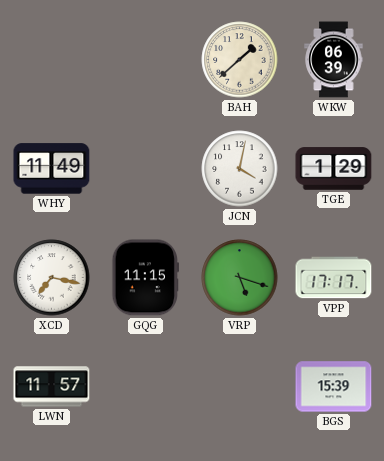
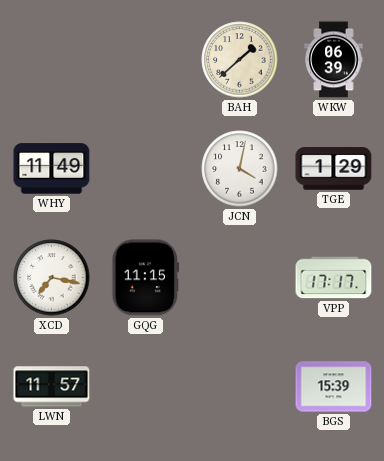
VRP: 5:18 -> none
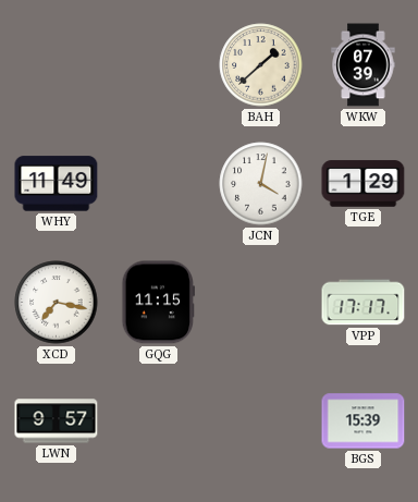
WKW: 06:39 -> 07:39
LWN: 11:57 -> 9:57
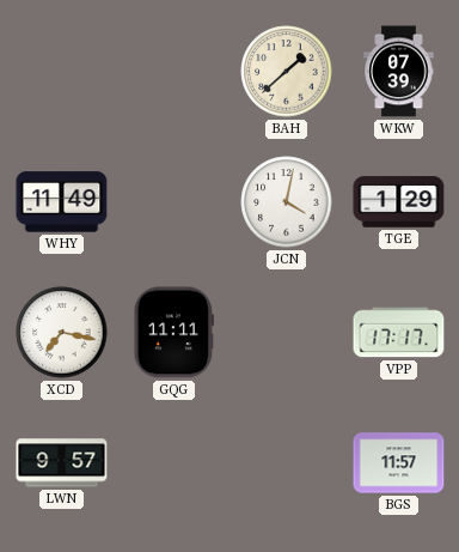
GQG: 11:15 -> 11:11
BGS: 15:39 -> 11:57
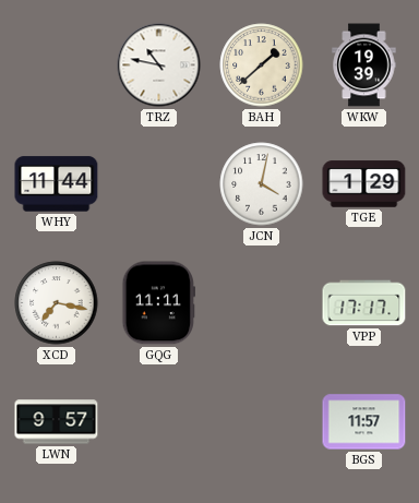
TRZ: none -> 10:47
WKW: 07:39 -> 19:39
WHY: 11:49 -> 11:44
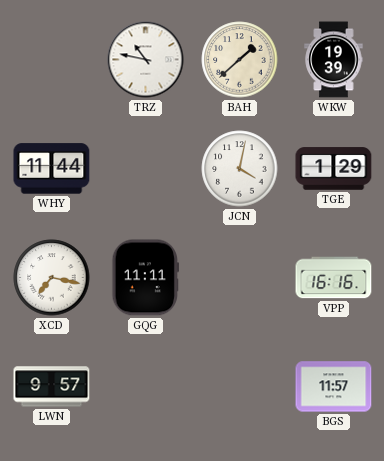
VPP: 17:17 -> 16:16
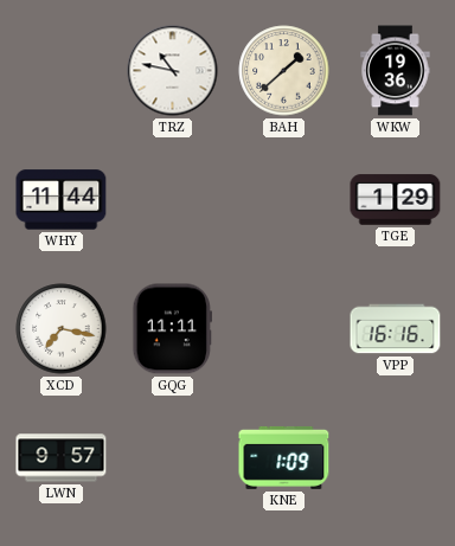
WKW: 19:39 -> 19:36
JCN: 4:02 -> none
KNE: none -> 1:09
BGS: 11:57 -> none
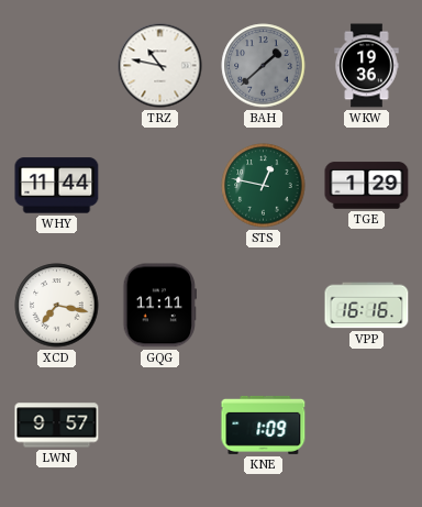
BAH dial: cream -> grey
STS: none -> 12:47
